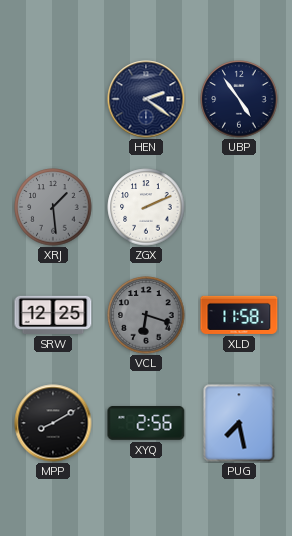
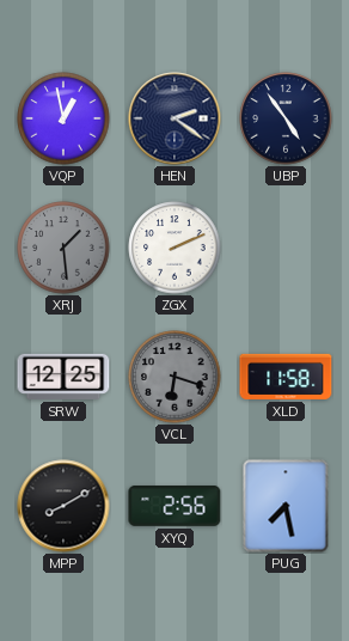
VQP: none -> 12:58
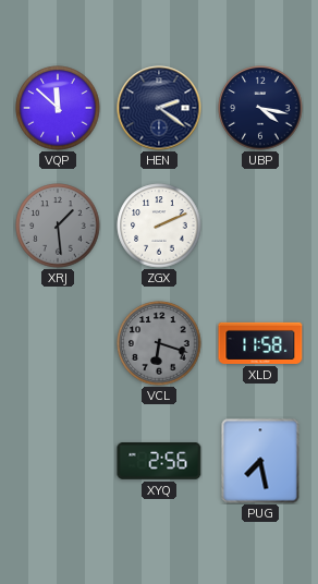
VQP: 12:58 -> 11:52
UBP: 4:54 -> 4:17
SRW: 12:25 -> none
MPP: 8:10 -> none
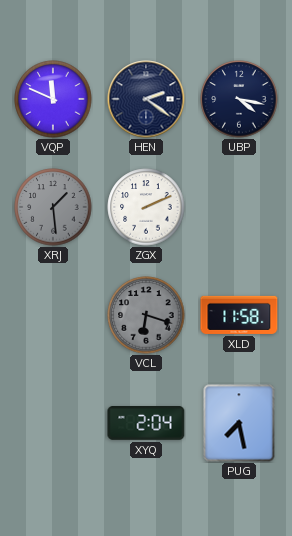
VQP: 11:52 -> 11:49
XYQ: 2:56 -> 2:04
